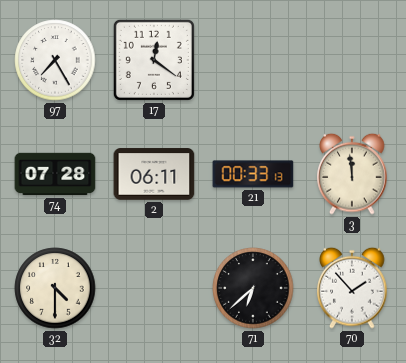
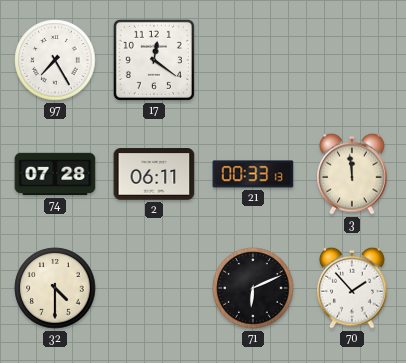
71: 6:38 -> 6:11
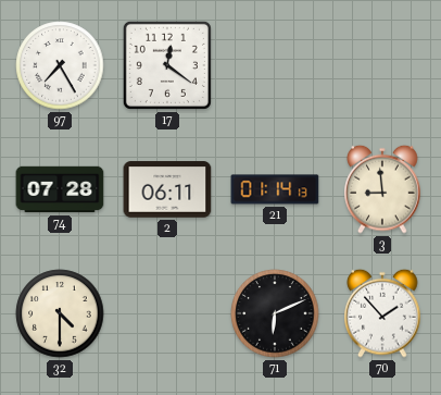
21: 00:33 -> 01:14
3: 11:59 -> 8:59
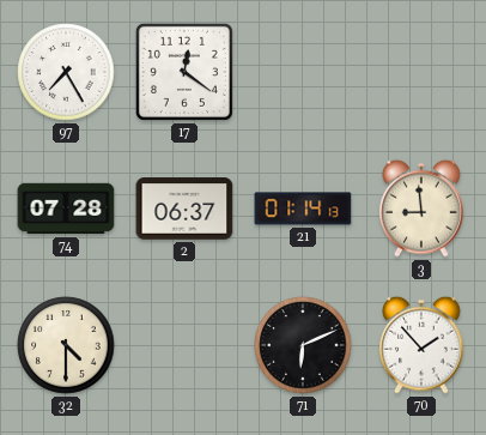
2: 06:11 -> 06:37
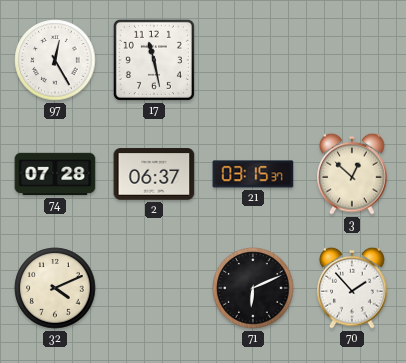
97: 7:25 -> 12:25
17: 12:21 -> 11:28
21: 01:14 -> 03:15
3: 8:59 -> 12:52
32: 4:30 -> 4:11
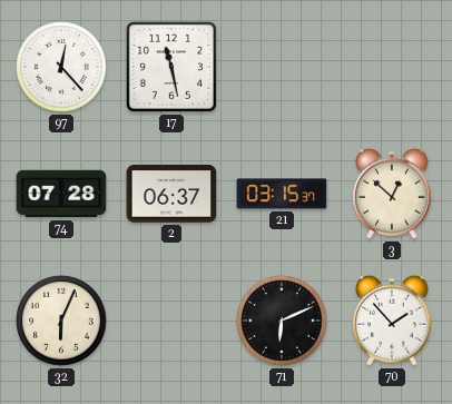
97: 12:25 -> 12:23
32: 4:11 -> 6:04
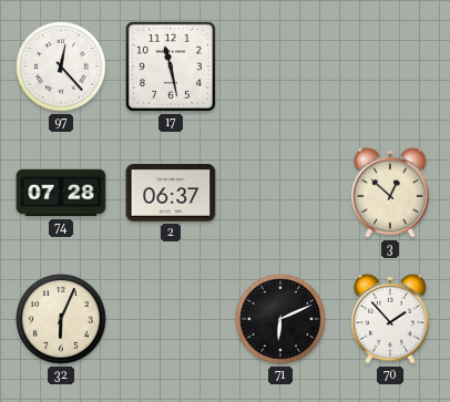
21: 03:15 -> none
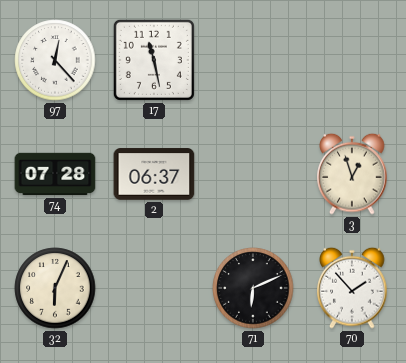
3: 12:52 -> 12:57
